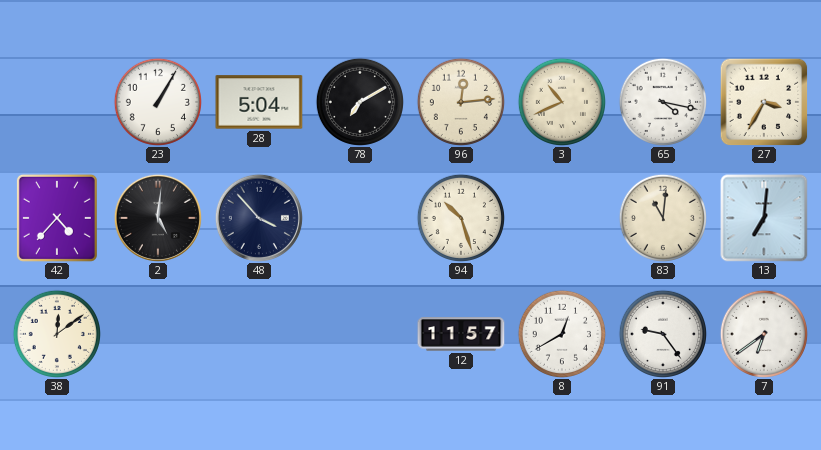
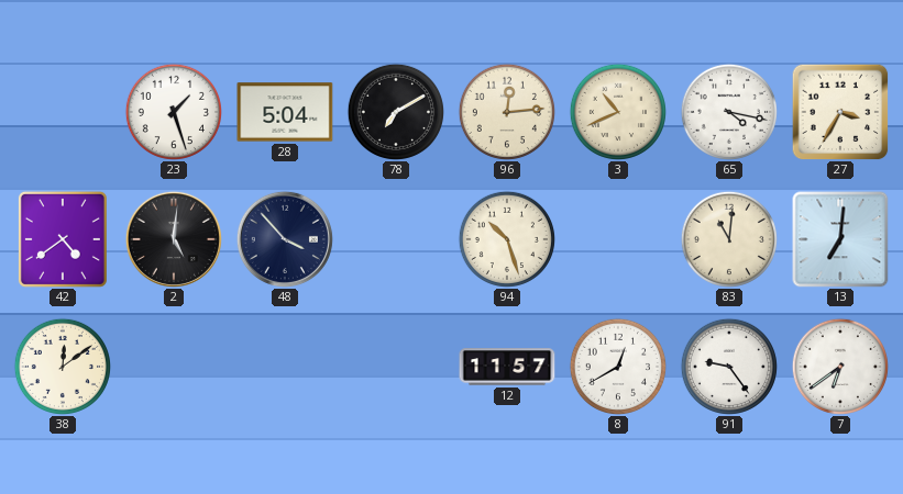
23: 1:05 -> 1:27
42: 4:37 -> 4:39
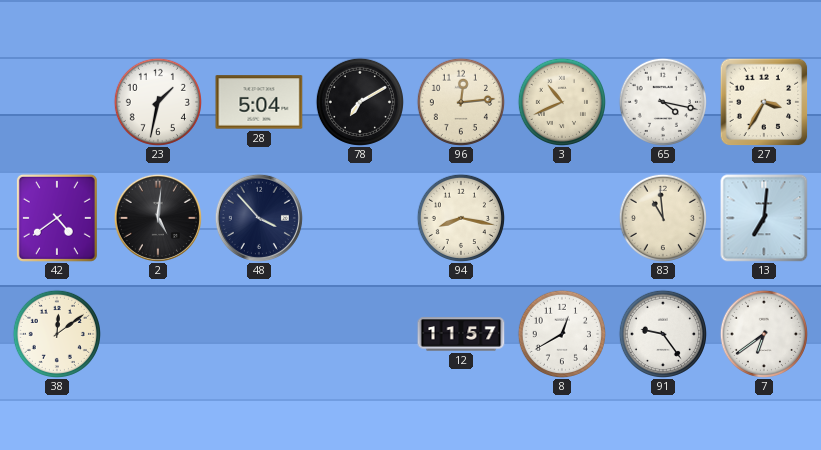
23: 1:27 -> 1:32
94: 10:27 -> 8:17
83: 11:01 -> 10:59
